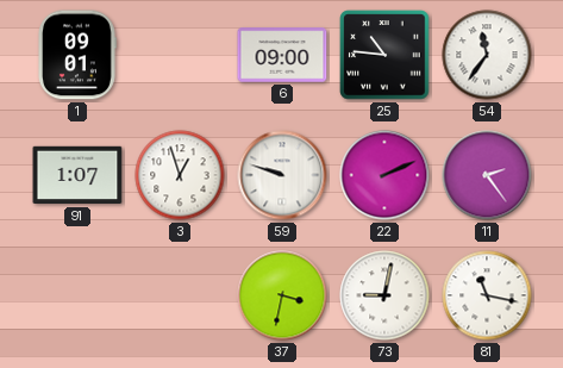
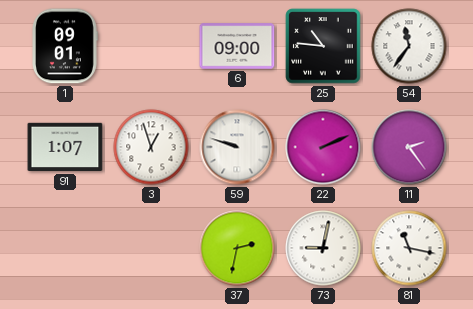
37: 3:32 -> 2:32
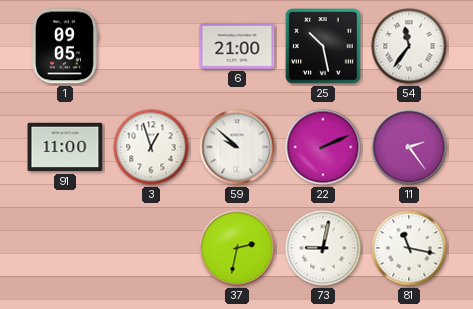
1: 09:01 -> 09:05
6: 09:00 -> 21:00
25: 10:46 -> 10:28
91: 1:07 -> 11:00
59: 9:48 -> 9:52
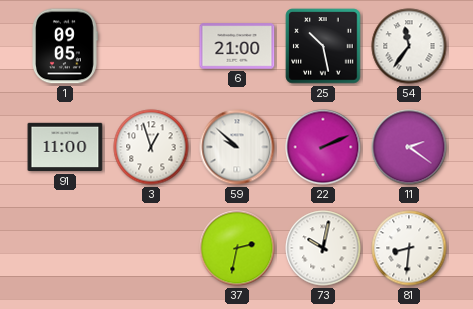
11: 2:24 -> 2:21
73: 9:02 -> 10:02
81: 11:17 -> 8:31
